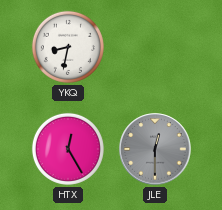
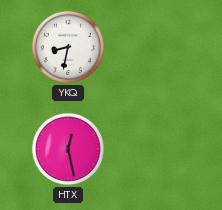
HTX: 12:25 -> 12:28
JLE: 12:30 -> none
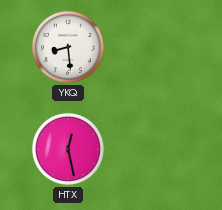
YKQ: 8:32 -> 8:29
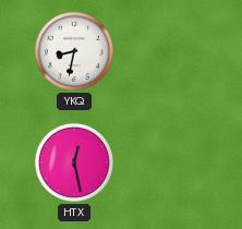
YKQ: 8:29 -> 8:32
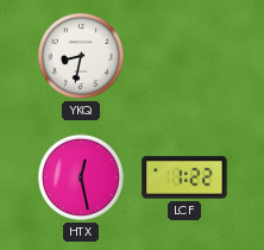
LCF: none -> 1:22
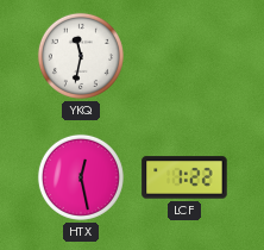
YKQ: 8:32 -> 11:32
